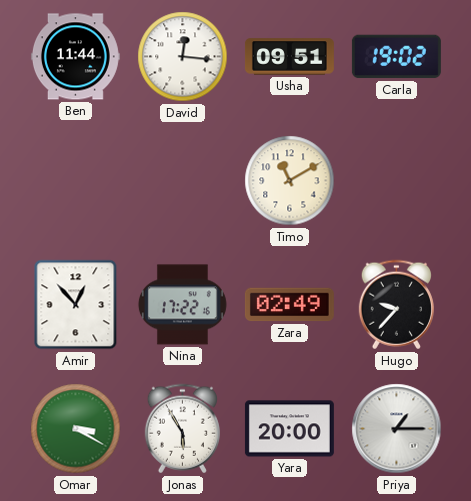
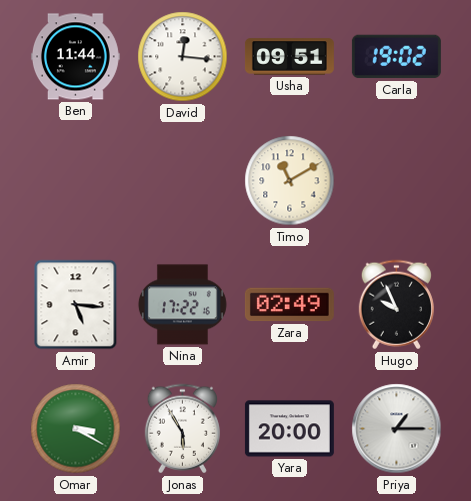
Amir: 12:53 -> 5:16
Hugo: 9:37 -> 9:56
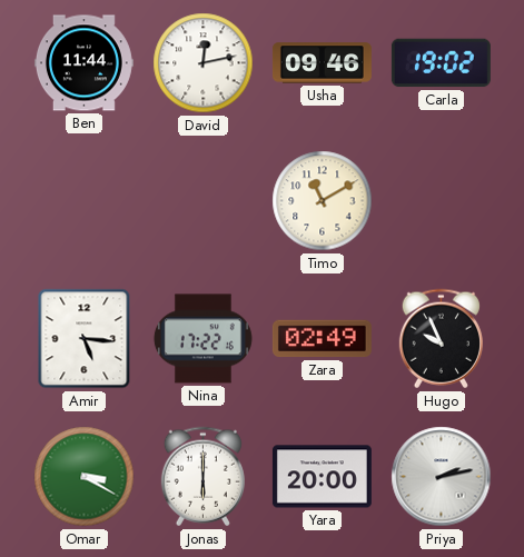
David: 12:16 -> 12:13
Usha: 09:51 -> 09:46
Jonas: 5:55 -> 6:00
Priya: 1:15 -> 2:13
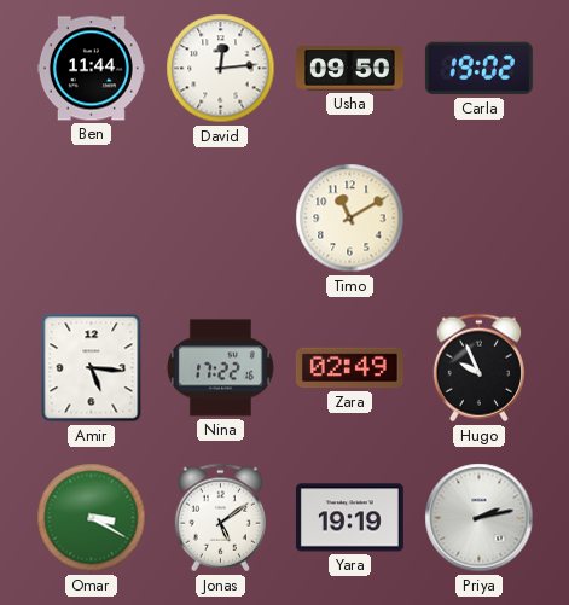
David: 12:13 -> 12:14
Usha: 09:46 -> 09:50
Jonas: 6:00 -> 5:09
Yara: 20:00 -> 19:19
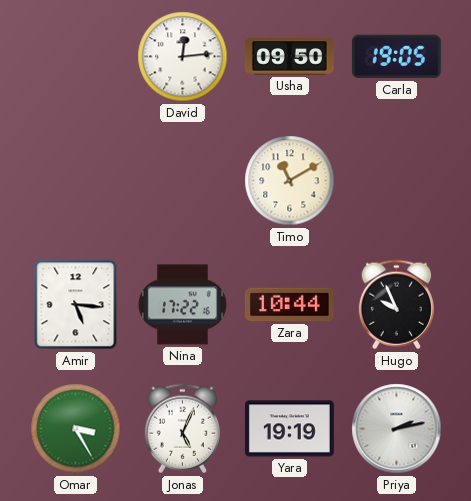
Ben: 11:44 -> none
Carla: 19:02 -> 19:05
Zara: 02:49 -> 10:44
Omar: 3:20 -> 3:25
Jonas: 5:09 -> 5:04
